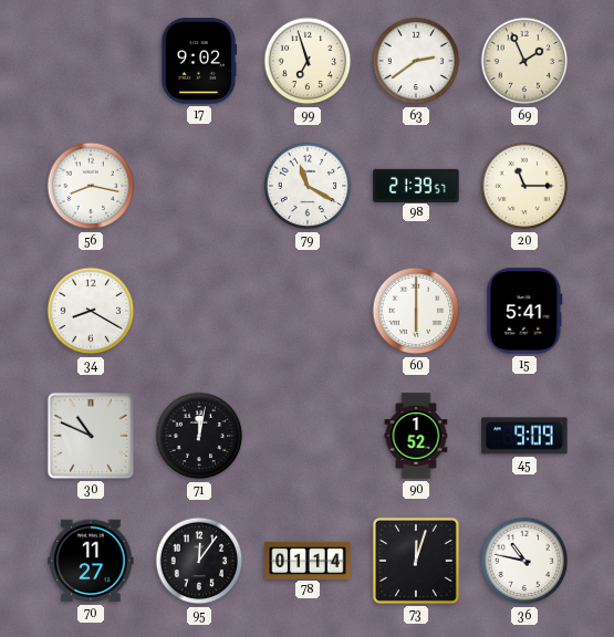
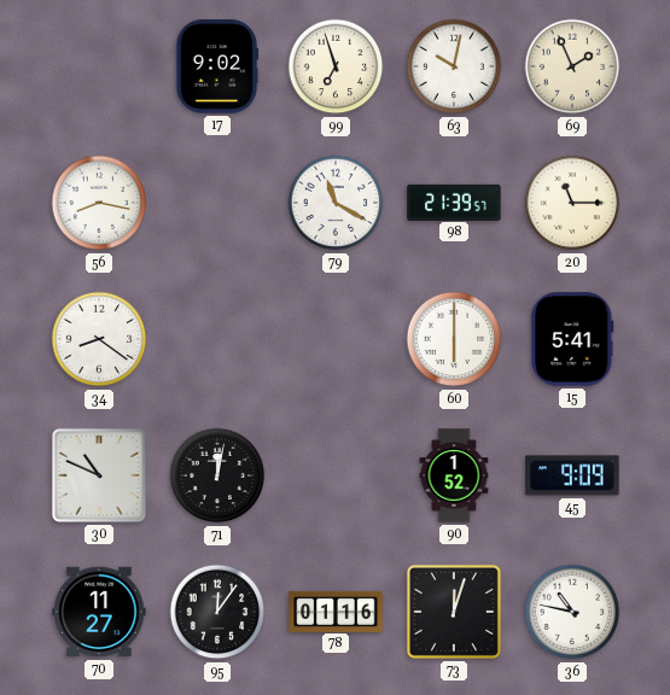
63: 2:39 -> 10:02
34: 8:20 -> 8:21
78: 01:14 -> 01:16
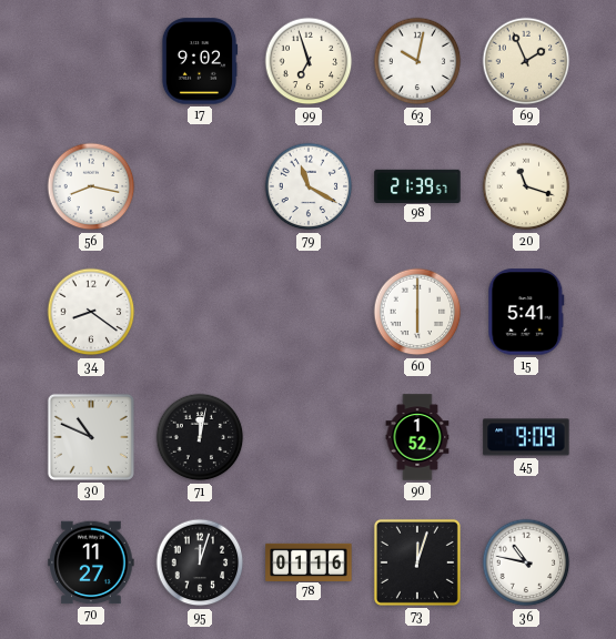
20: 11:15 -> 11:18
95: 12:06 -> 12:03
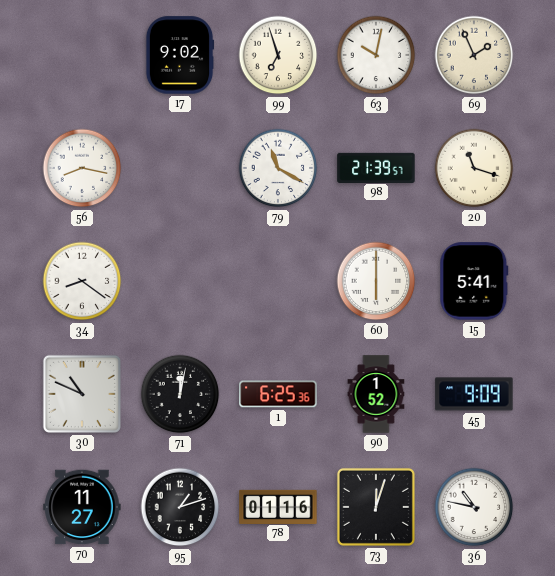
1: none -> 6:25
95: 12:03 -> 1:12
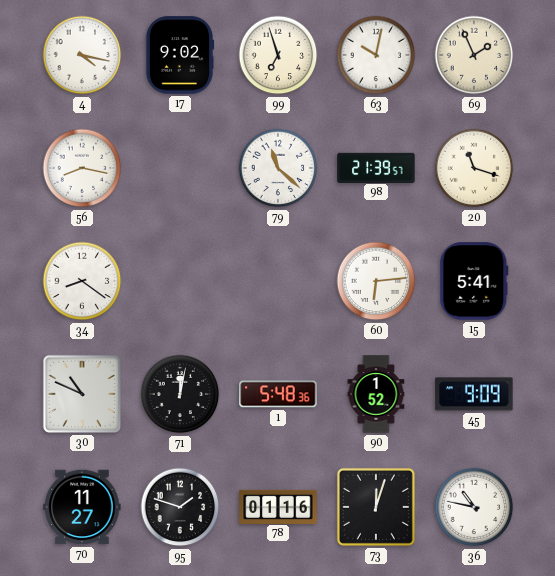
4: none -> 4:17
79: 11:20 -> 11:22
60: 6:00 -> 6:14
1: 6:25 -> 5:48
95: 1:12 -> 1:48
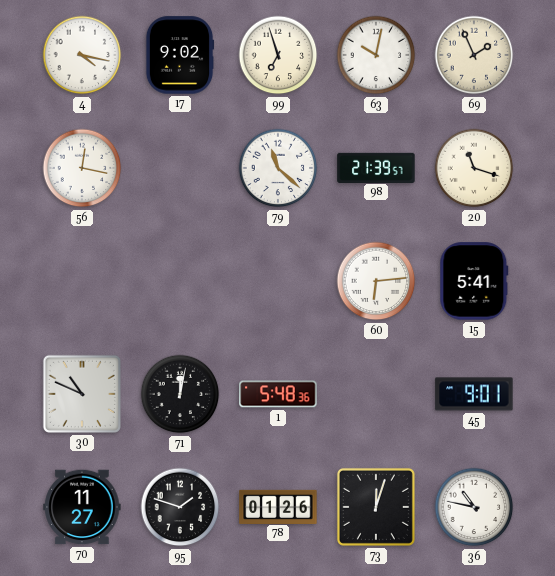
56: 8:17 -> 12:17
34: 8:21 -> none
90: 1:52 -> none
45: 9:09 -> 9:01
78: 01:16 -> 01:26
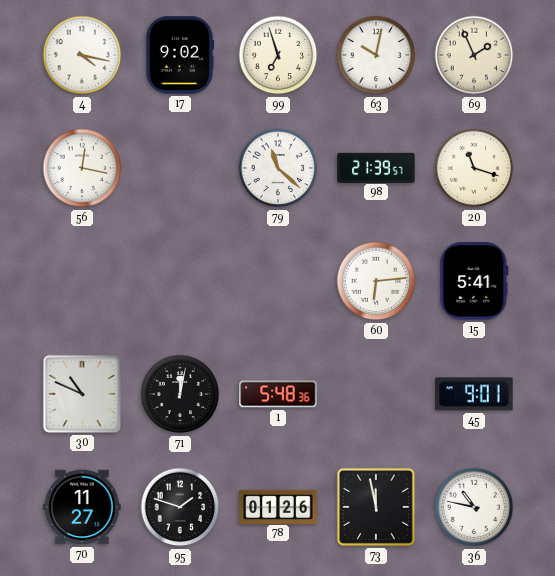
73: 12:03 -> 11:58
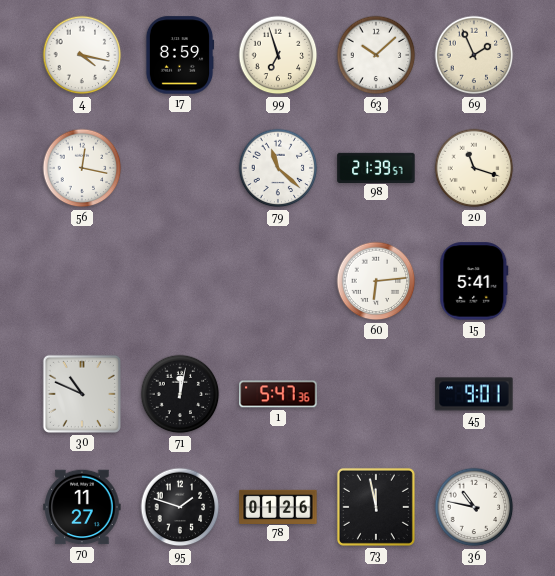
17: 9:02 -> 8:59
63: 10:02 -> 10:08
1: 5:48 -> 5:47
